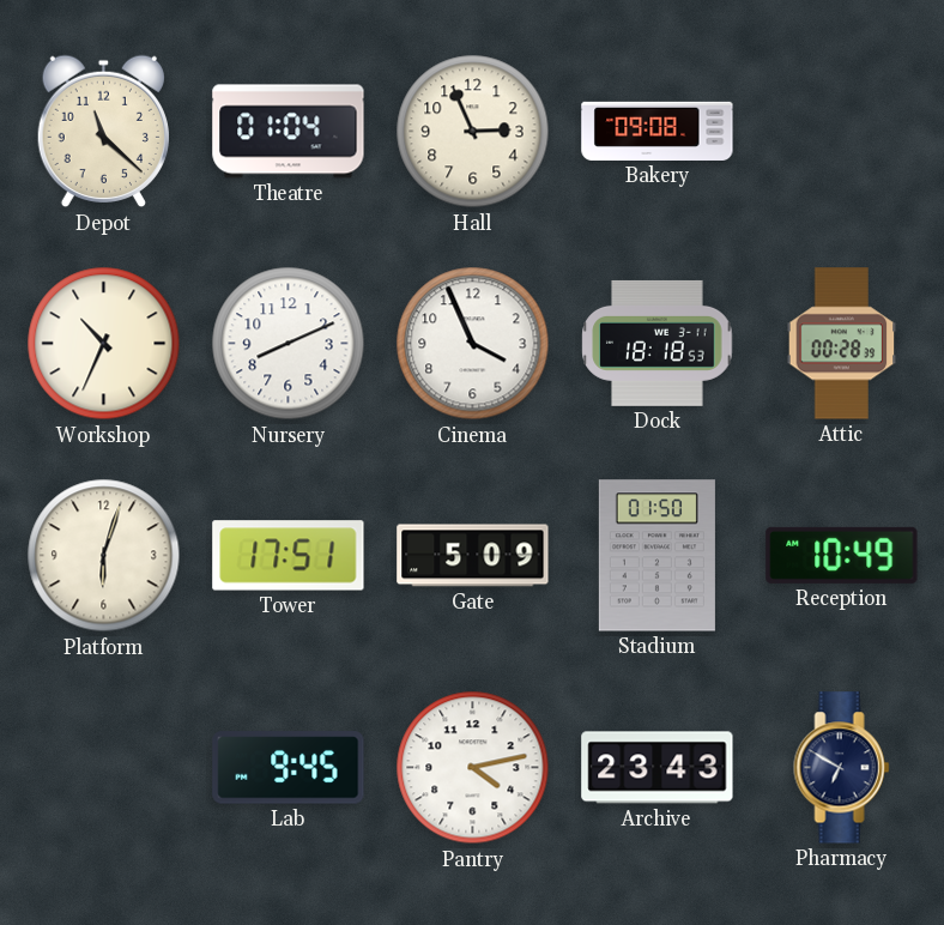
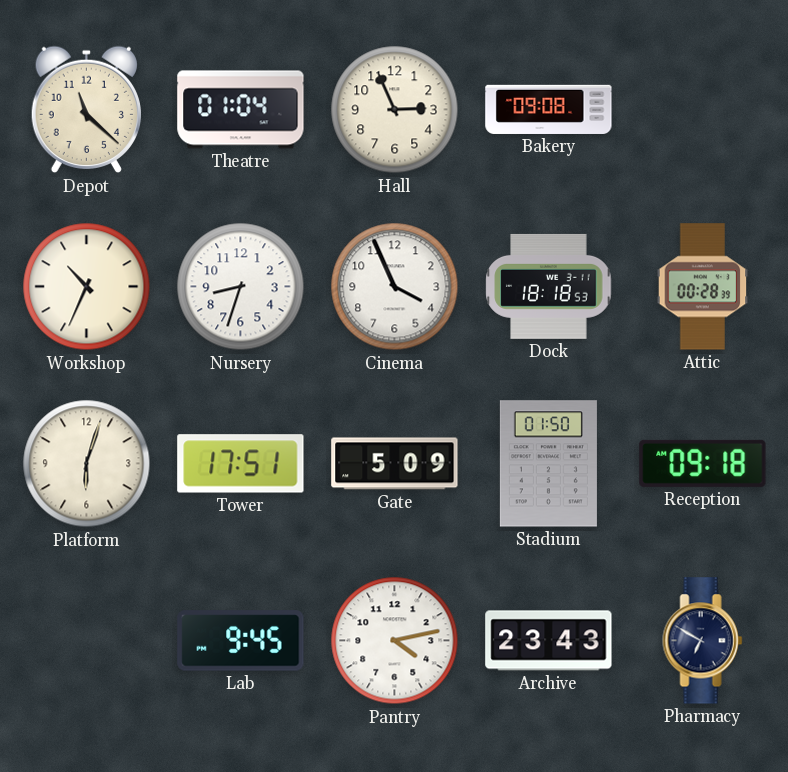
Nursery: 8:11 -> 8:33
Reception: 10:49 -> 09:18
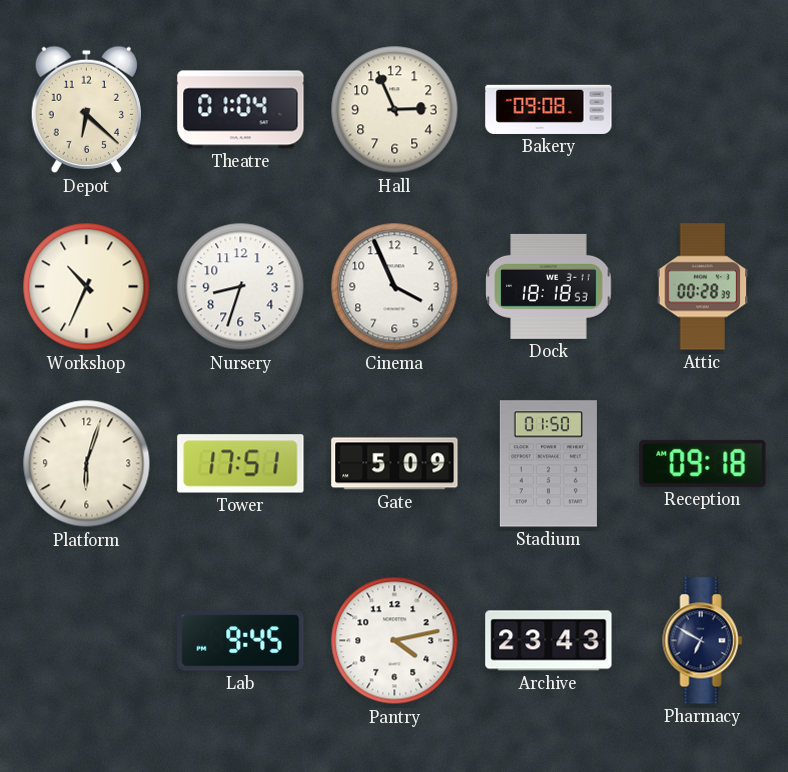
Depot: 11:22 -> 6:22
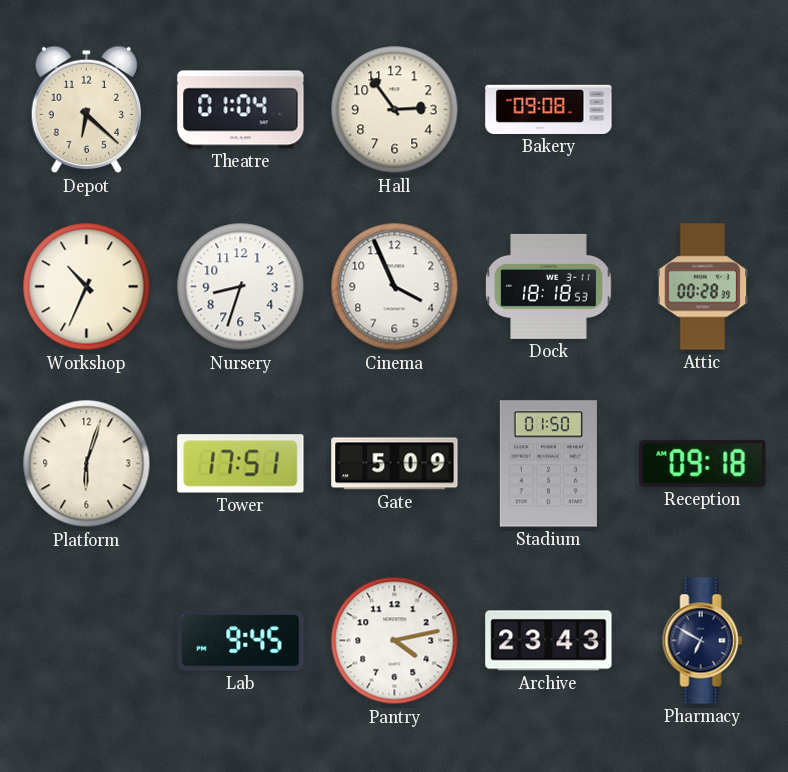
Hall: 2:56 -> 2:54
